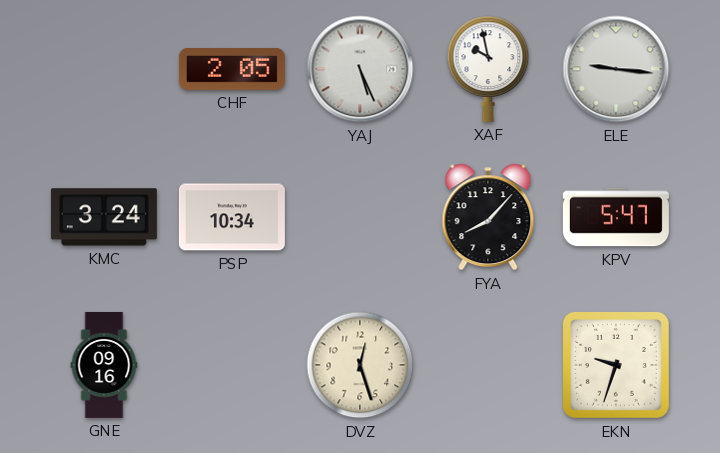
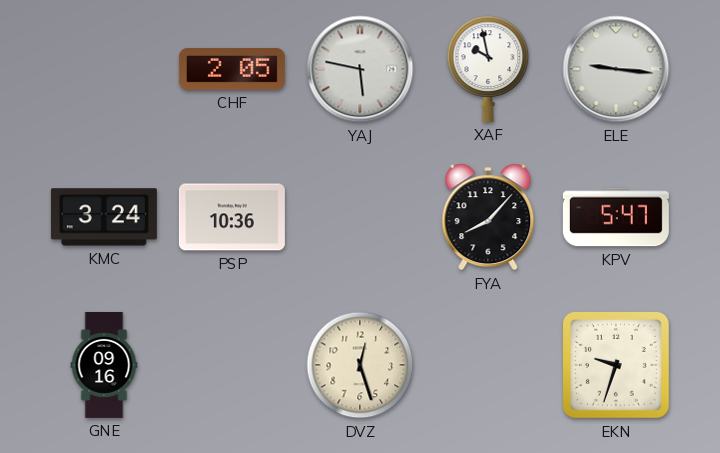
YAJ: 5:26 -> 5:47
PSP: 10:34 -> 10:36
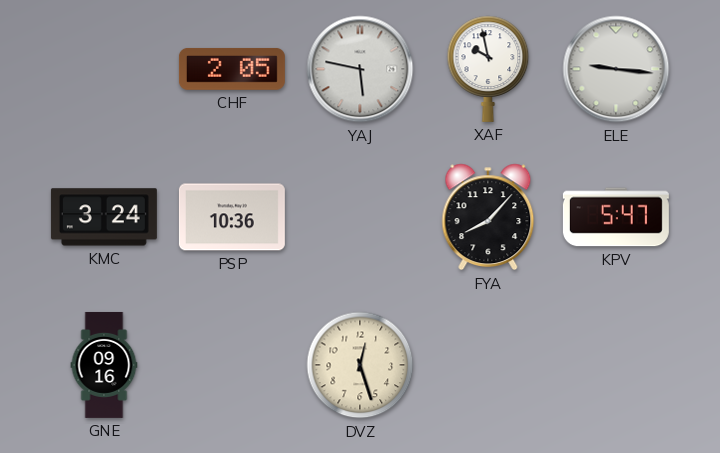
EKN: 9:33 -> none
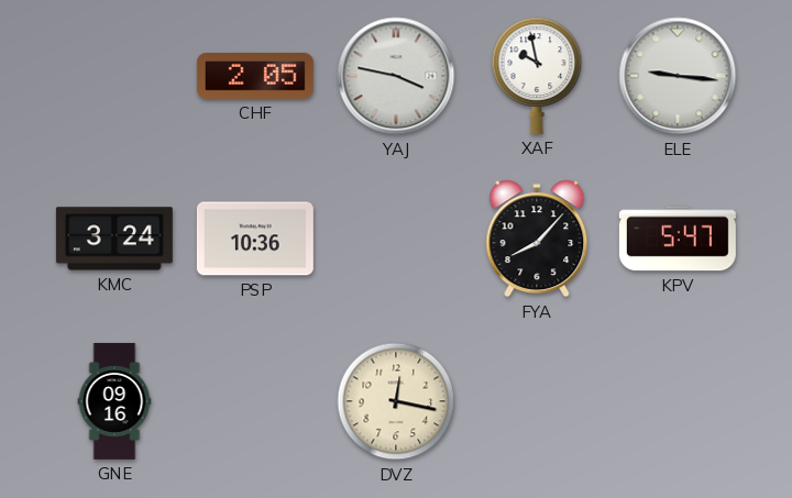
YAJ: 5:47 -> 3:47
DVZ: 12:27 -> 12:17
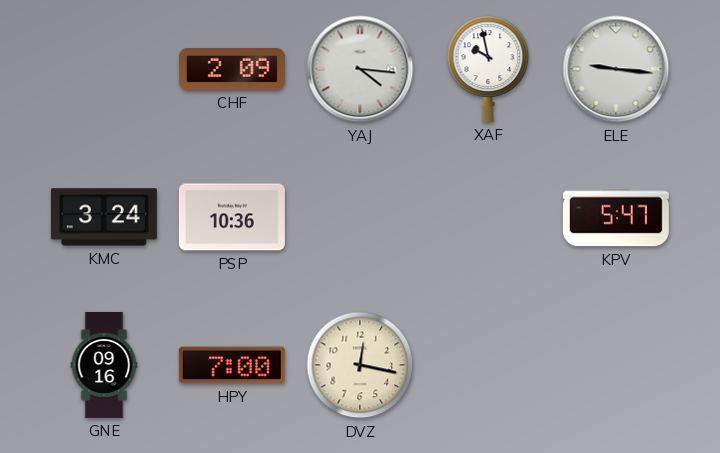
CHF: 2:05 -> 2:09
YAJ: 3:47 -> 4:16
FYA: 8:07 -> none
HPY: none -> 7:00
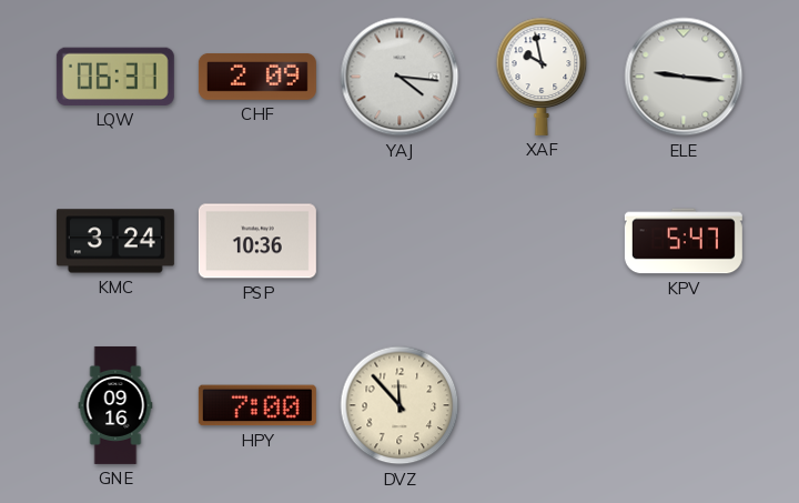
LQW: none -> 06:31
DVZ: 12:17 -> 11:53
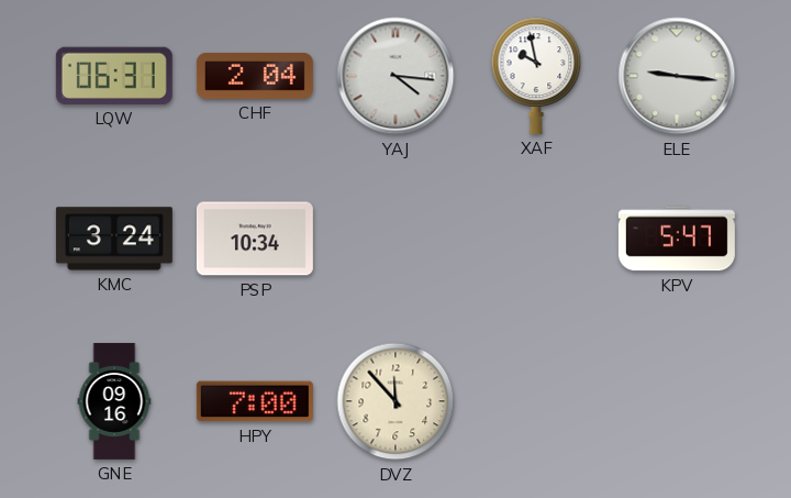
CHF: 2:09 -> 2:04
PSP: 10:36 -> 10:34
